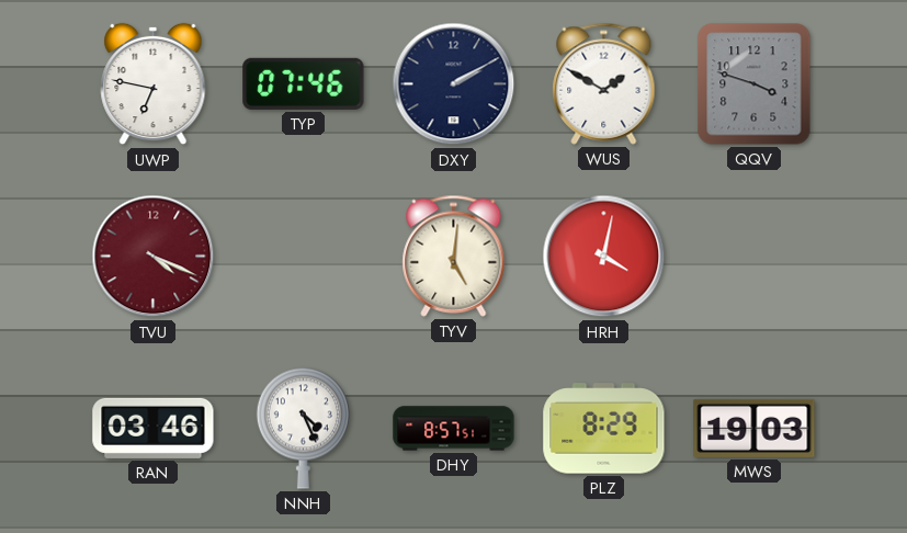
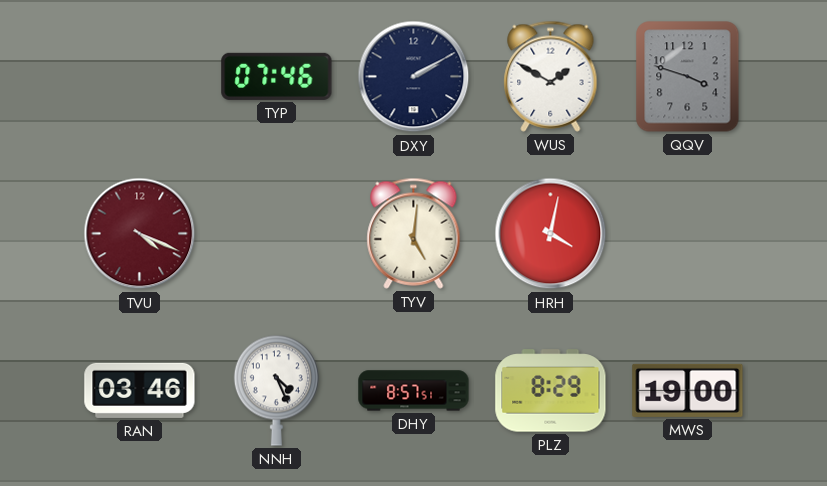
UWP: 6:47 -> none
MWS: 19:03 -> 19:00
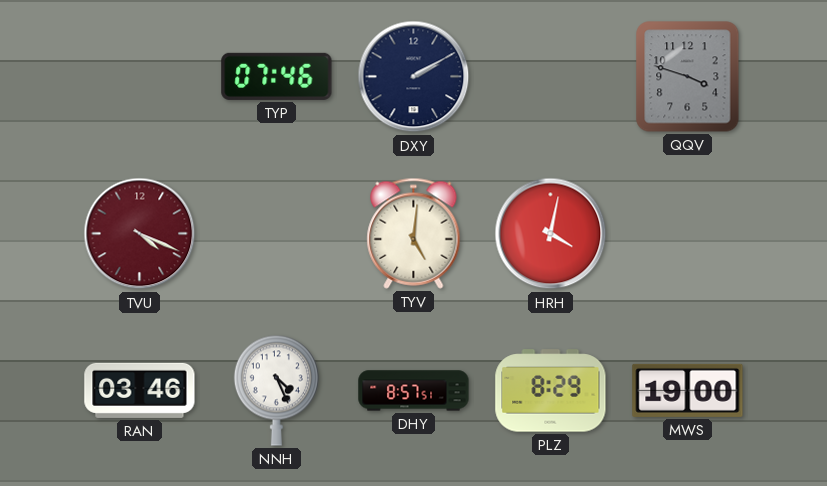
WUS: 1:50 -> none
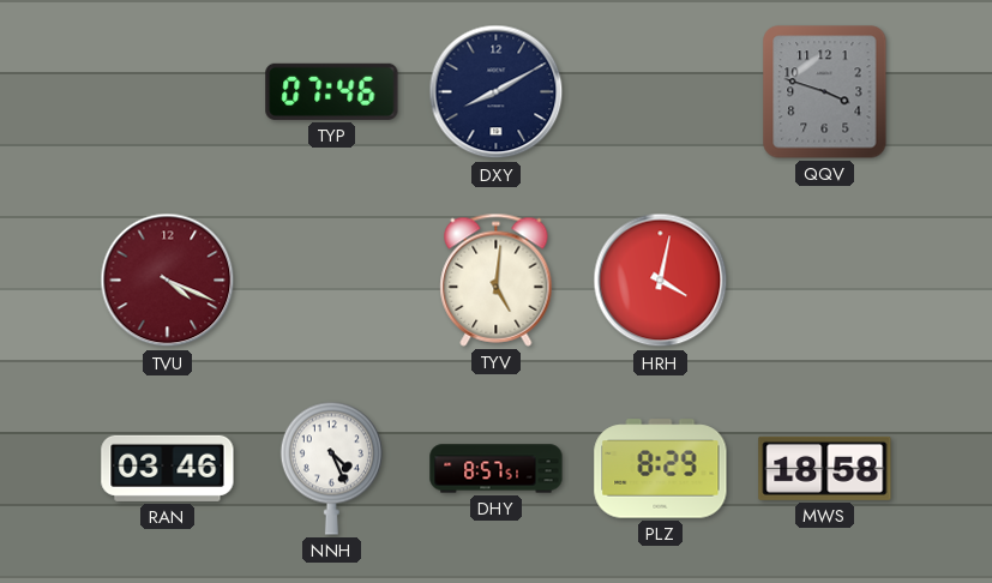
DXY: 2:10 -> 8:10
MWS: 19:00 -> 18:58
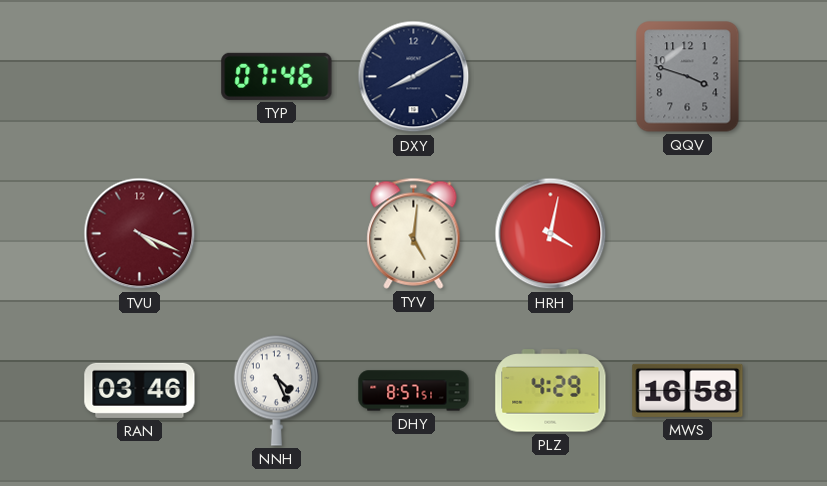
PLZ: 8:29 -> 4:29
MWS: 18:58 -> 16:58
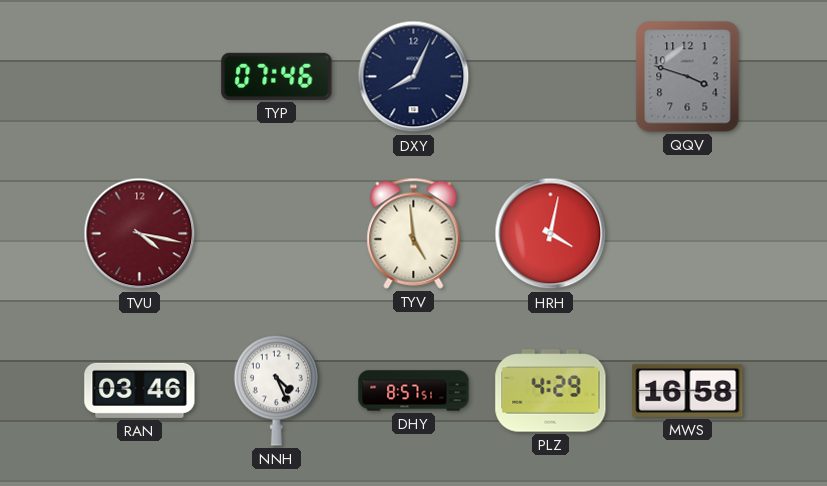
DXY: 8:10 -> 8:04
TVU: 4:19 -> 4:17
TYV: 5:01 -> 4:59
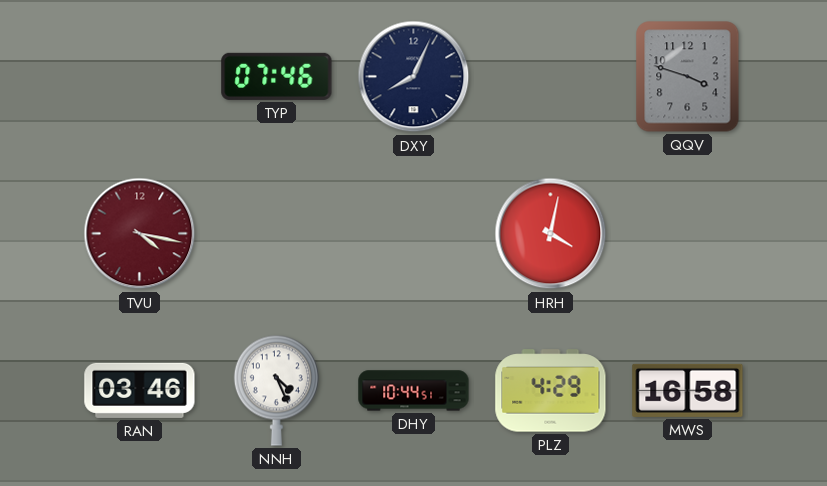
TYV: 4:59 -> none
DHY: 8:57 -> 10:44
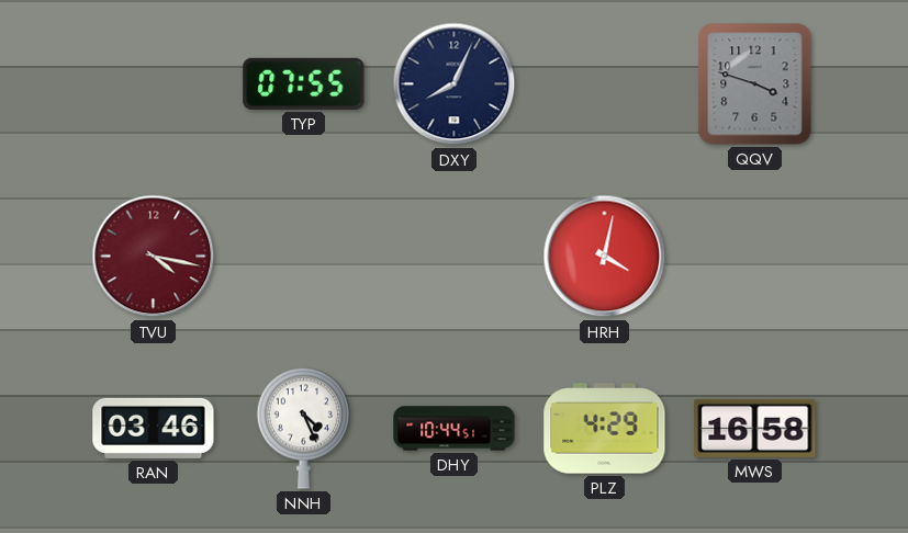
TYP: 07:46 -> 07:55
